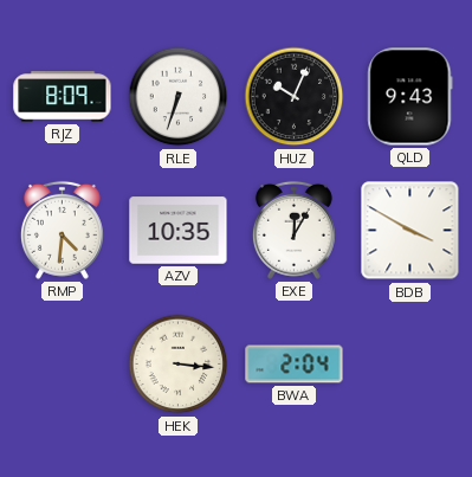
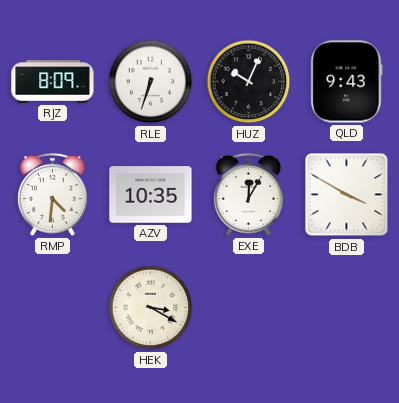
HEK: 3:16 -> 3:20
BWA: 2:04 -> none
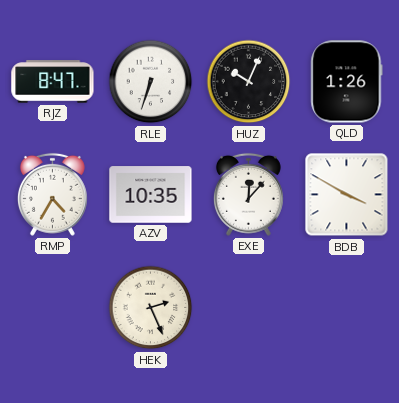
RJZ: 8:09 -> 8:47
QLD: 9:43 -> 1:26
RMP: 4:31 -> 4:35
EXE: 12:05 -> 12:07
HEK: 3:20 -> 2:26
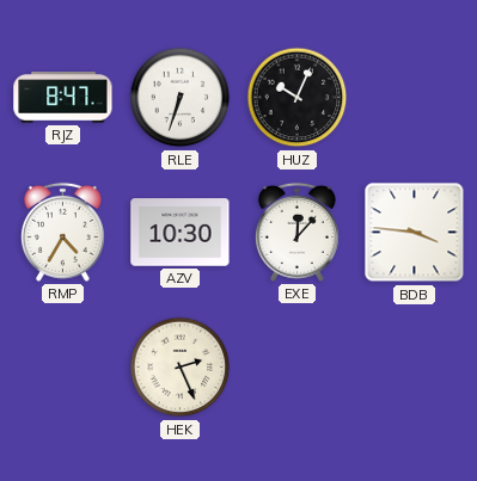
QLD: 1:26 -> none
AZV: 10:35 -> 10:30
BDB: 3:50 -> 3:46
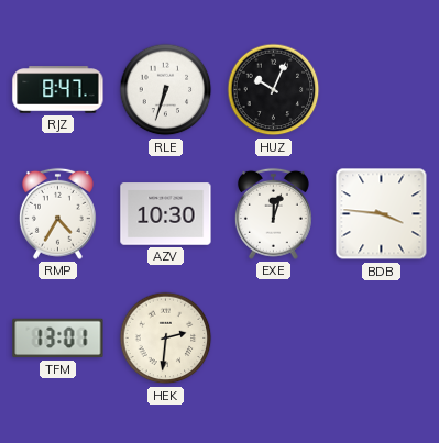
EXE: 12:07 -> 12:03
TFM: none -> 13:01
HEK: 2:26 -> 2:31
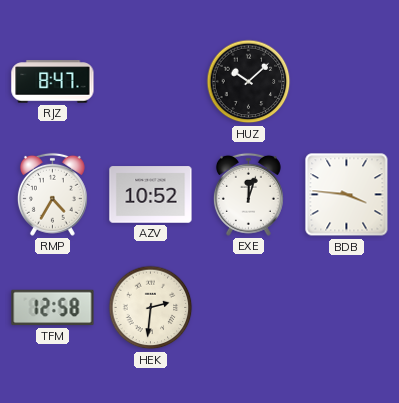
RLE: 6:33 -> none
HUZ: 10:04 -> 10:08
AZV: 10:30 -> 10:52
TFM: 13:01 -> 12:58
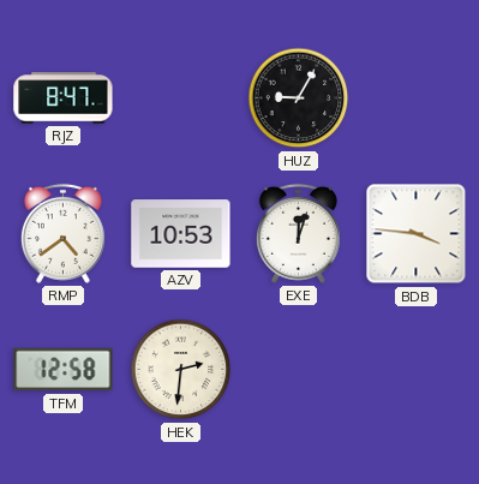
HUZ: 10:08 -> 9:05
RMP: 4:35 -> 4:39
AZV: 10:52 -> 10:53
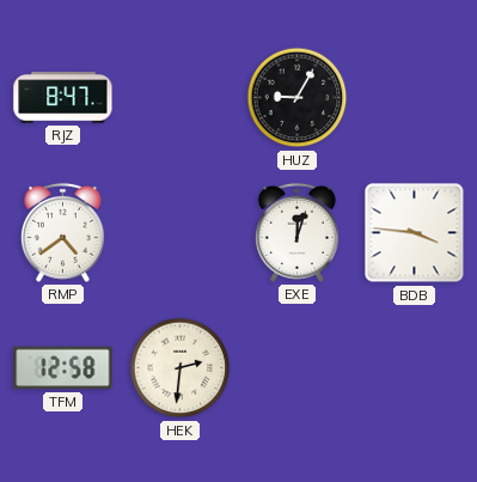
AZV: 10:53 -> none
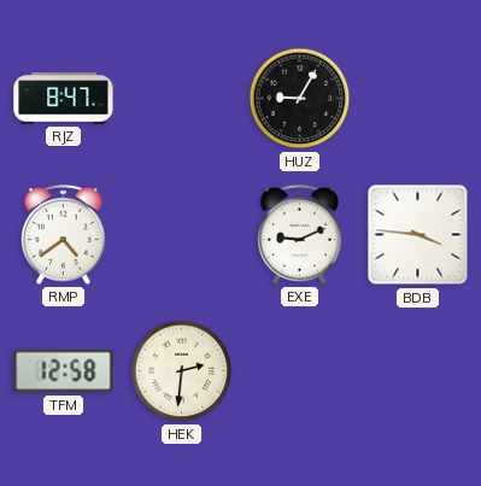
EXE: 12:03 -> 9:11
